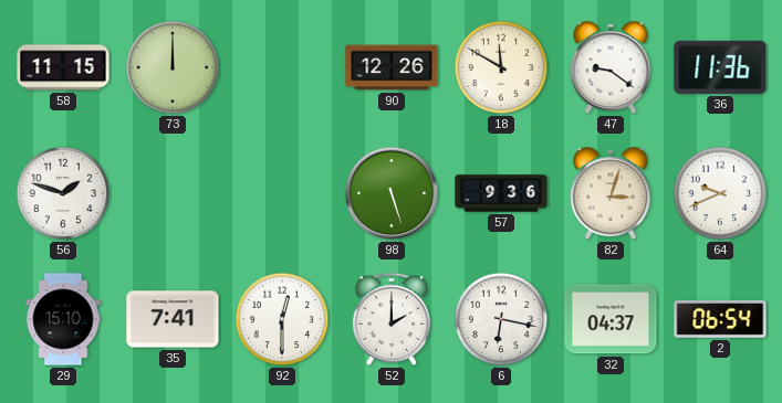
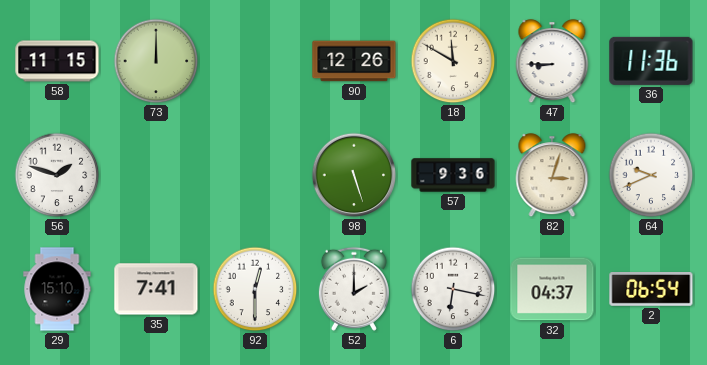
47: 9:21 -> 8:45
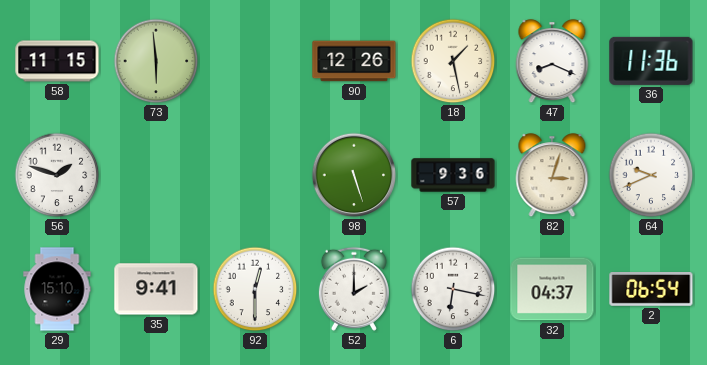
73: 12:00 -> 5:59
18: 11:50 -> 1:28
47: 8:45 -> 8:19
35: 7:41 -> 9:41
